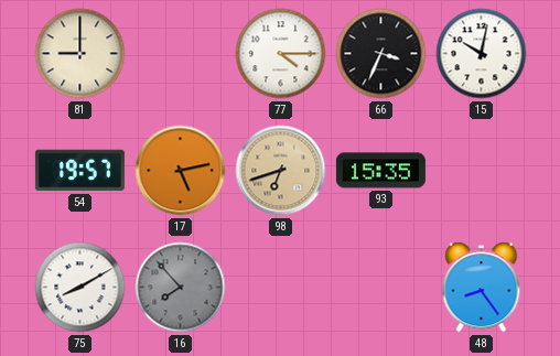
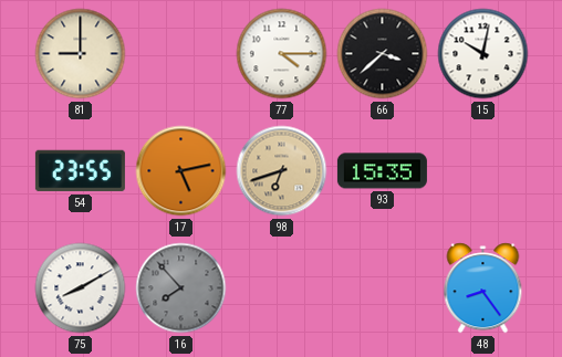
66: 3:34 -> 3:38
54: 19:57 -> 23:55
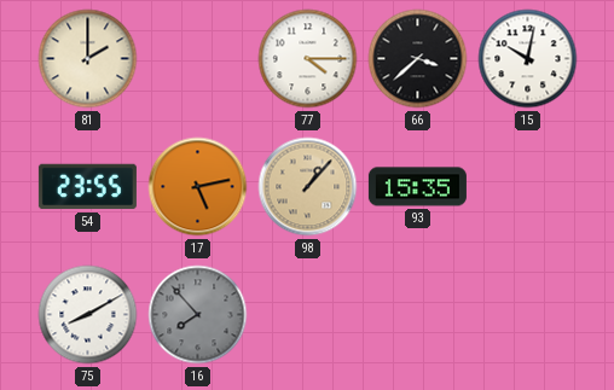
81: 9:00 -> 2:00
98: 6:42 -> 1:07
48: 8:24 -> none
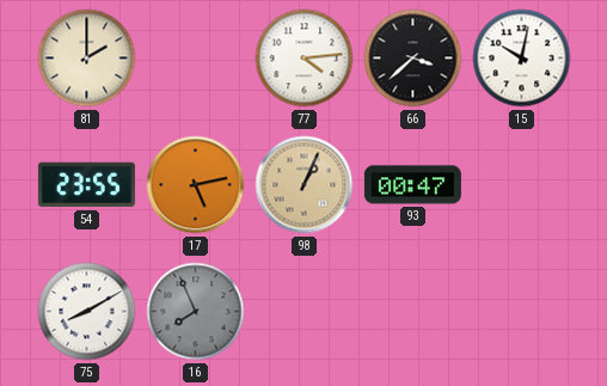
77: 4:15 -> 4:14
98: 1:07 -> 1:04
93: 15:35 -> 00:47
16: 7:53 -> 7:56
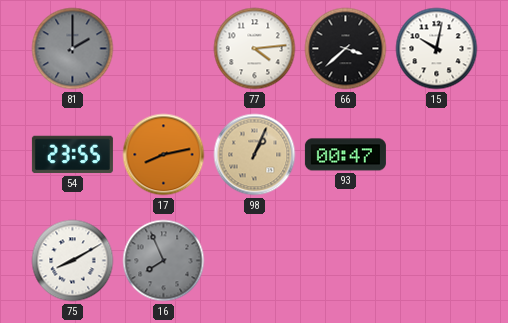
81 dial: cream -> grey
17: 5:13 -> 8:13
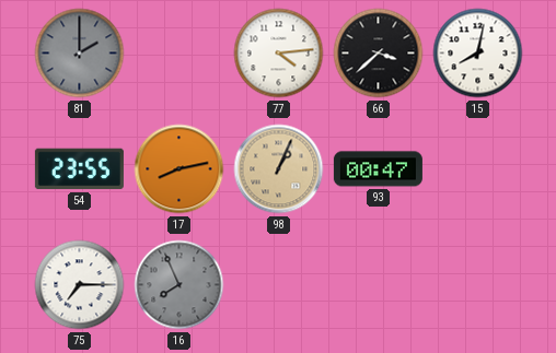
15: 10:02 -> 8:02
75: 8:10 -> 7:15
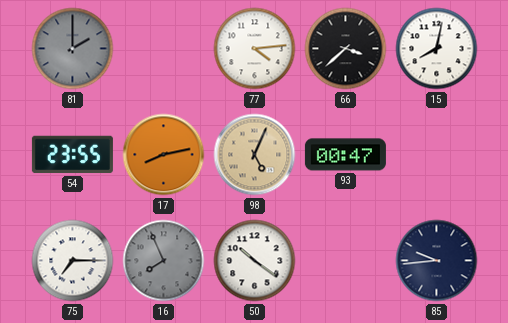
98: 1:04 -> 5:04
50: none -> 10:21
85: none -> 9:44
